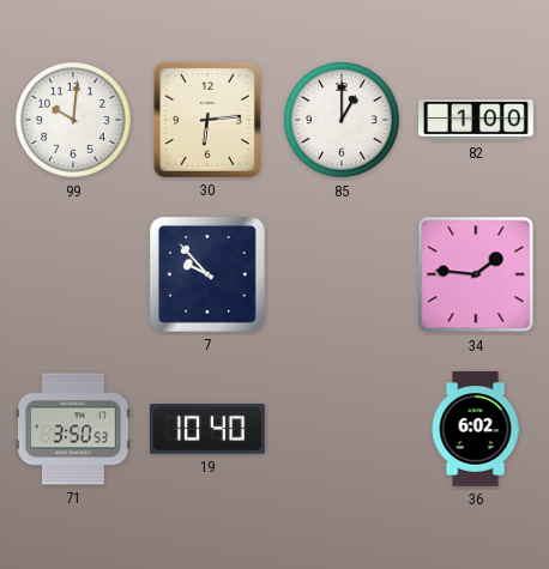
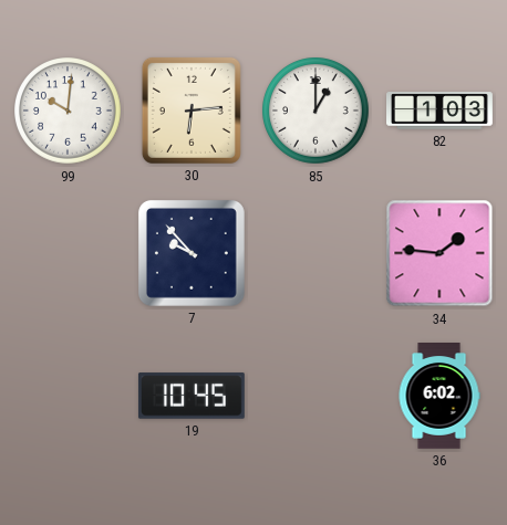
82: 1:00 -> 1:03
71: 3:50 -> none
19: 10:40 -> 10:45
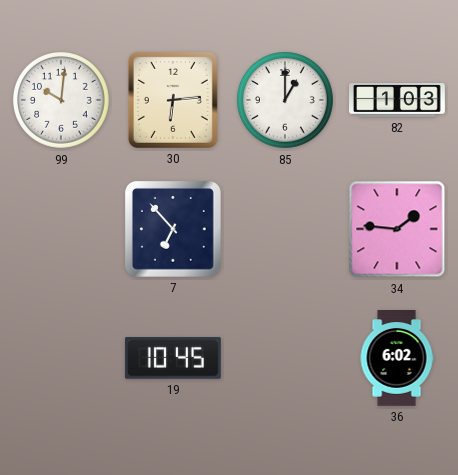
7: 9:53 -> 6:53
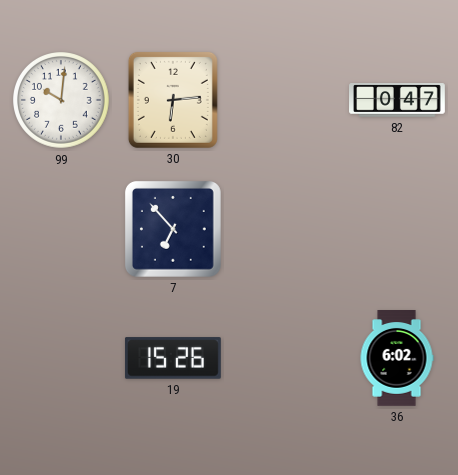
85: 1:00 -> none
82: 1:03 -> 0:47
34: 1:46 -> none
19: 10:45 -> 15:26
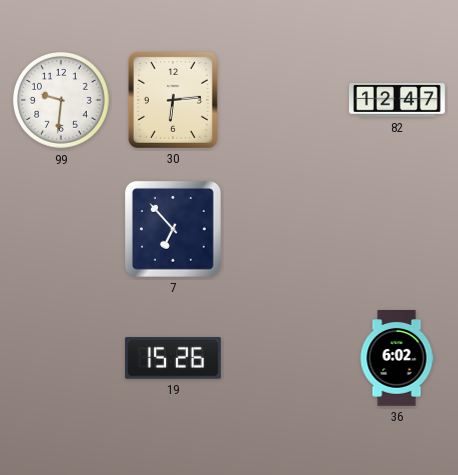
99: 10:01 -> 9:31
82: 0:47 -> 12:47
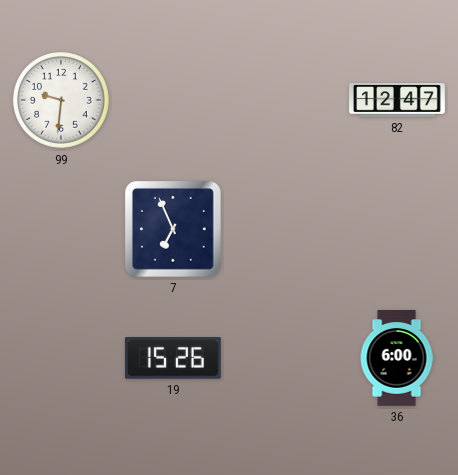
30: 6:14 -> none
7: 6:53 -> 6:56
36: 6:02 -> 6:00
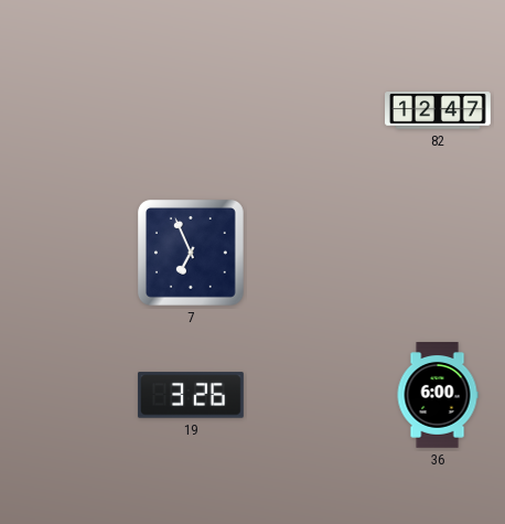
99: 9:31 -> none
19: 15:26 -> 3:26
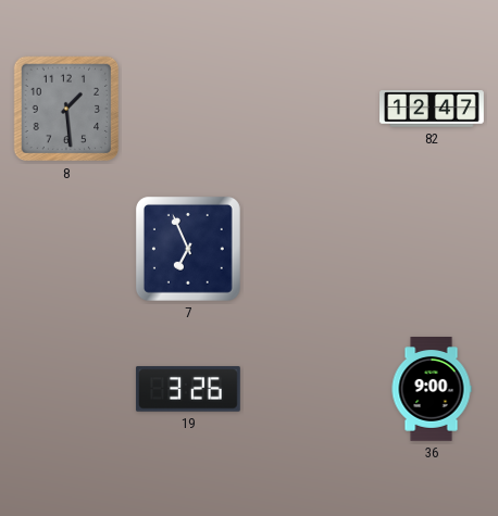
8: none -> 1:29
36: 6:00 -> 9:00
